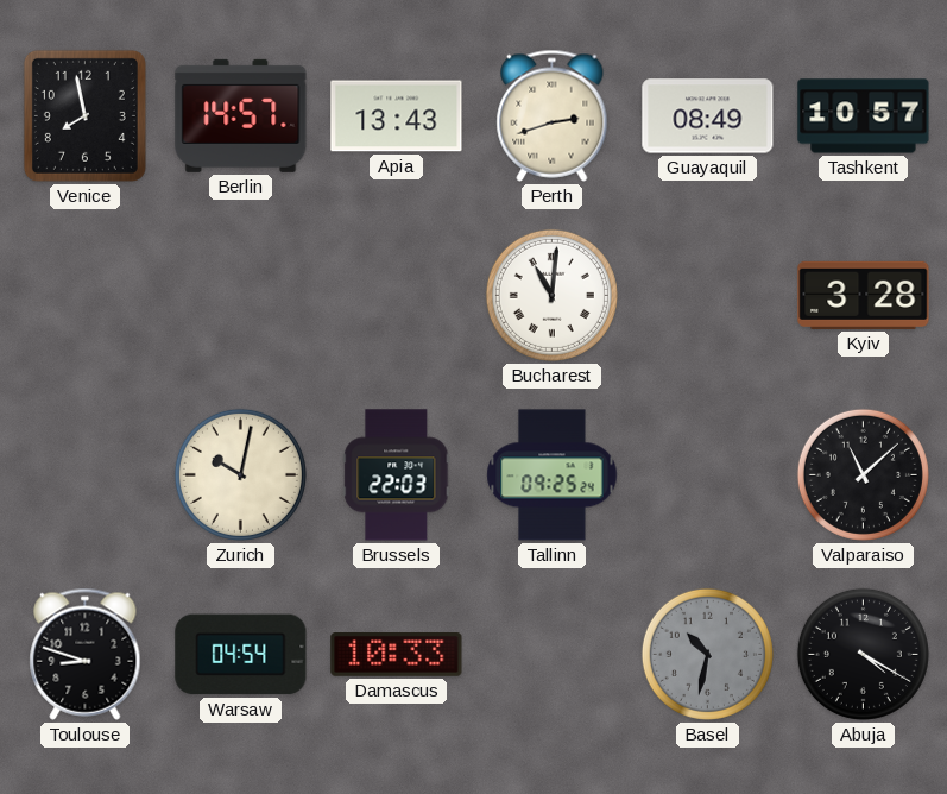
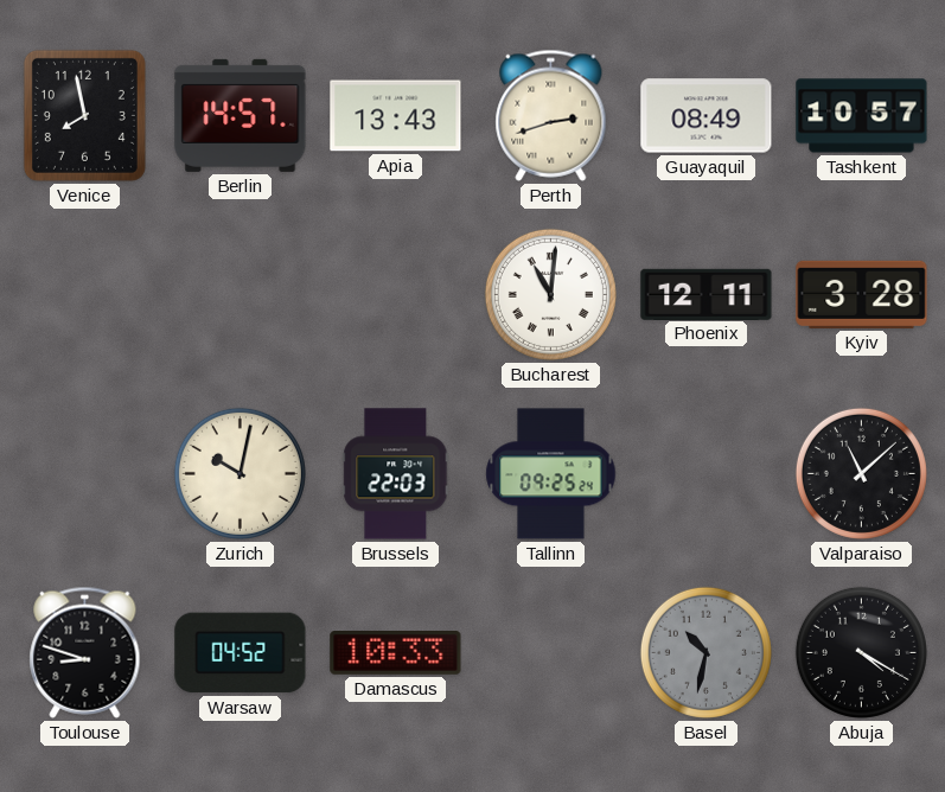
Phoenix: none -> 12:11
Warsaw: 04:54 -> 04:52
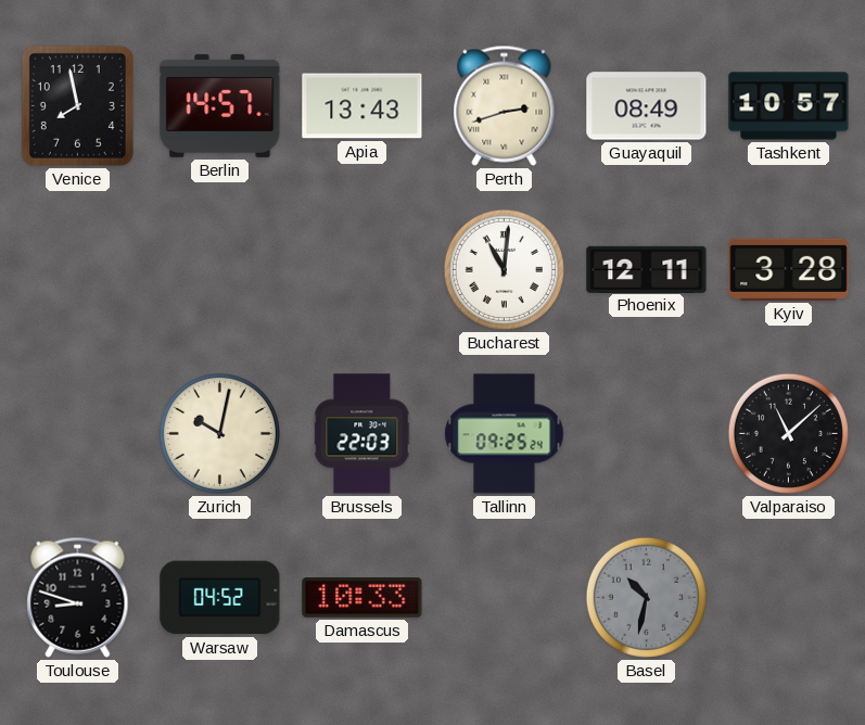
Abuja: 4:20 -> none
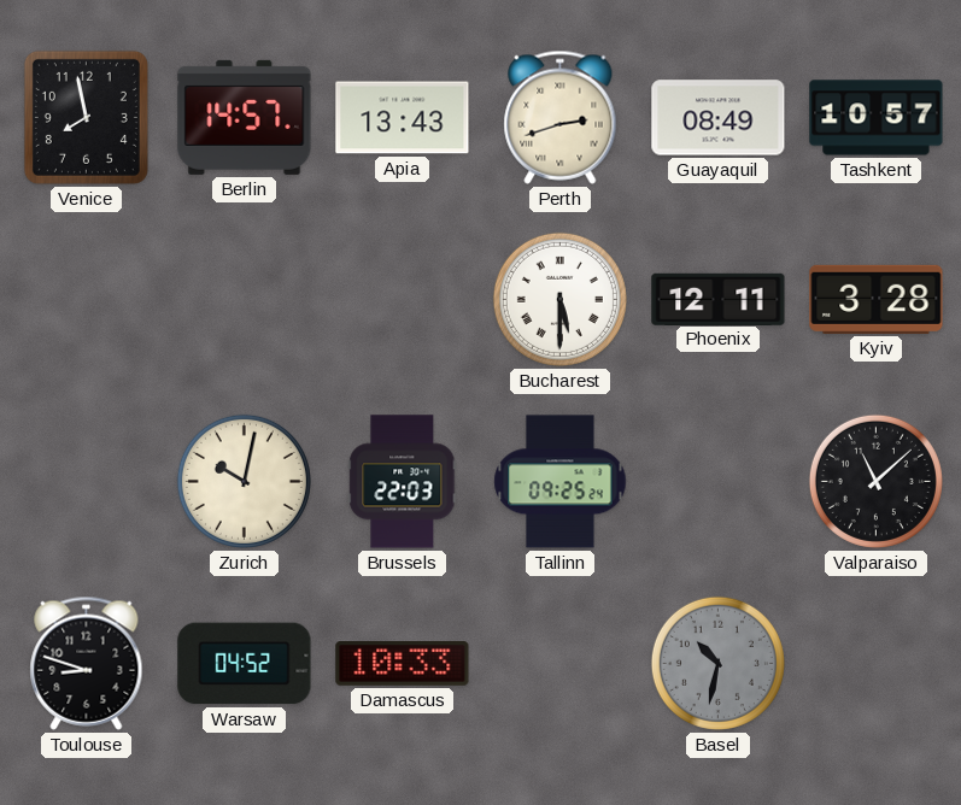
Bucharest: 11:01 -> 5:30
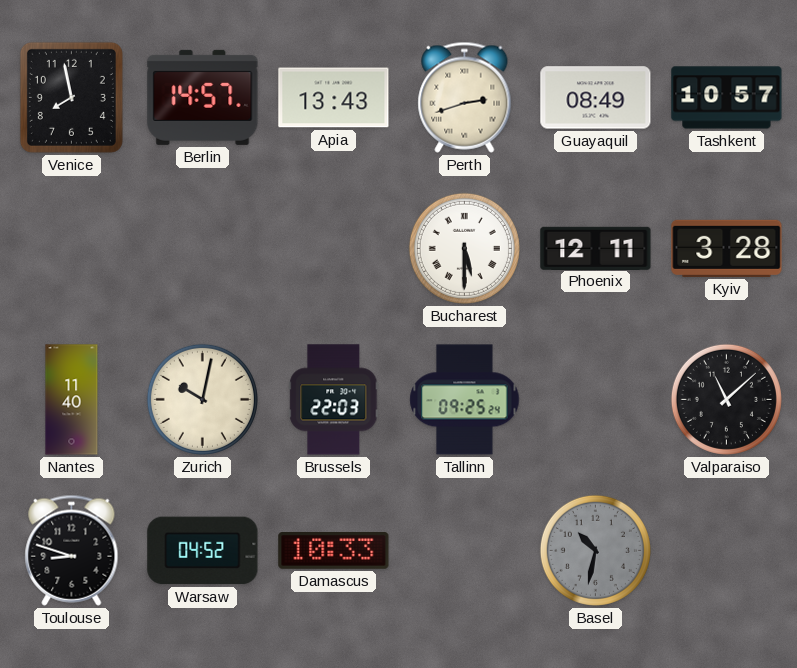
Nantes: none -> 11:40
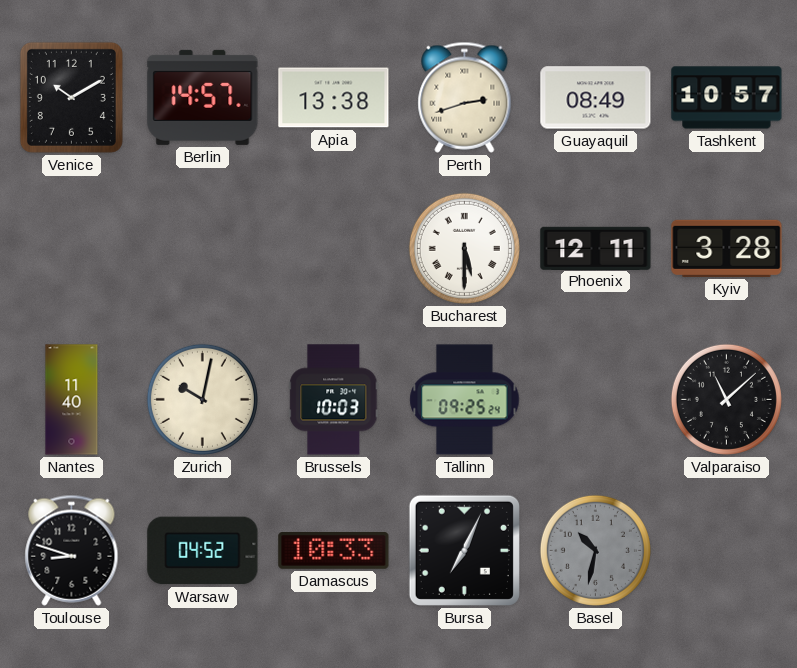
Venice: 7:58 -> 10:10
Apia: 13:43 -> 13:38
Brussels: 22:03 -> 10:03
Bursa: none -> 7:04
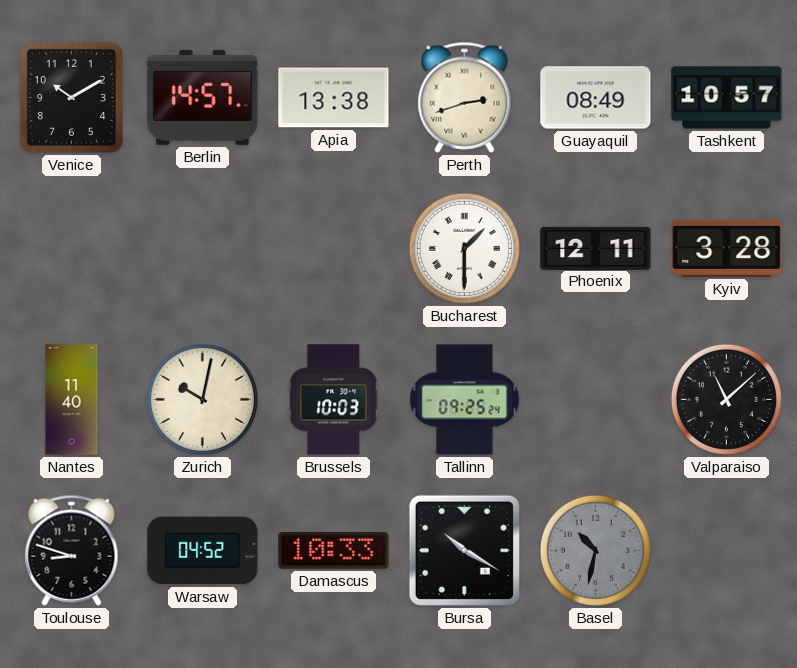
Bucharest: 5:30 -> 1:30
Bursa: 7:04 -> 10:20
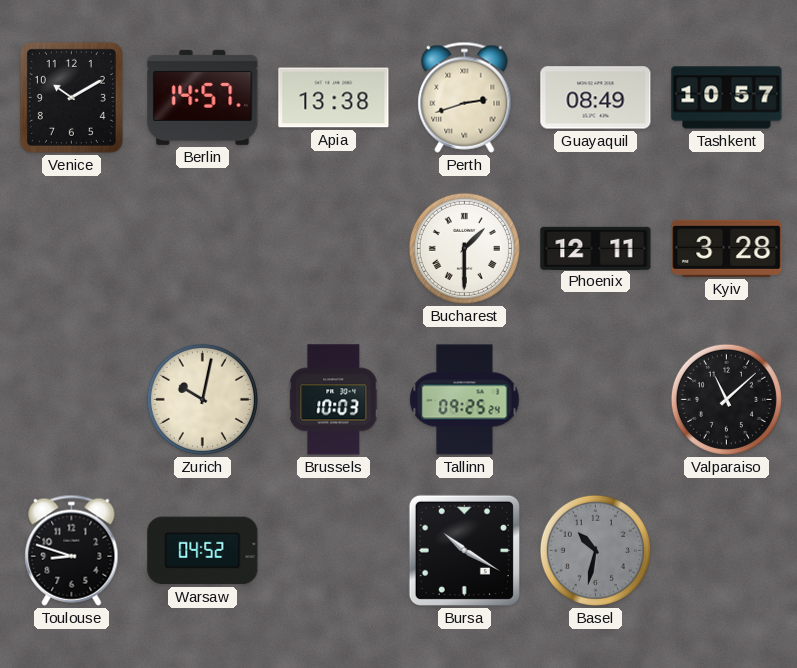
Nantes: 11:40 -> none
Damascus: 10:33 -> none
